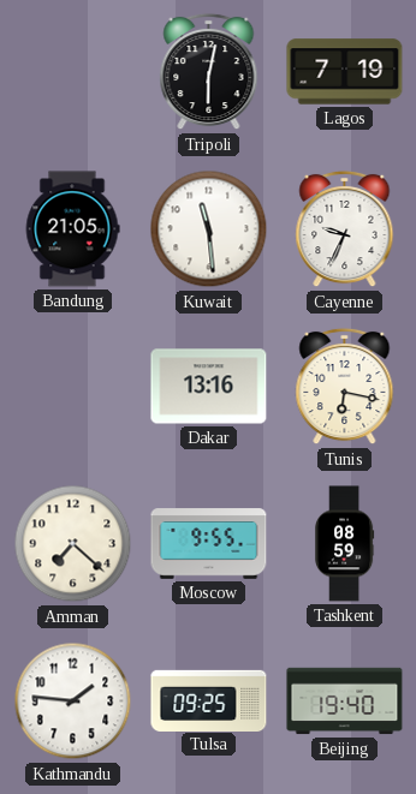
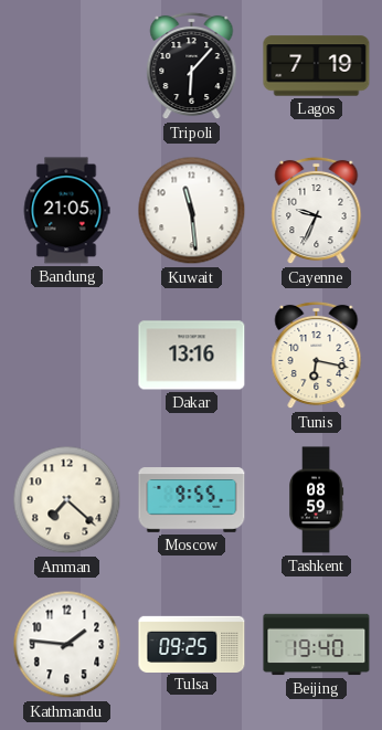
Tripoli: 6:02 -> 6:07
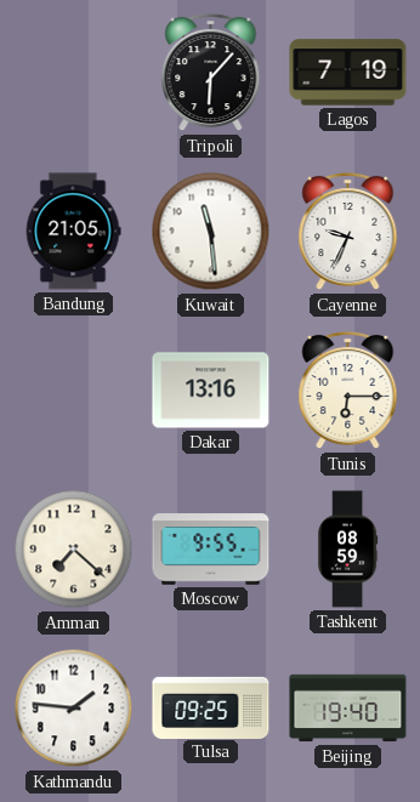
Tunis: 6:17 -> 6:15
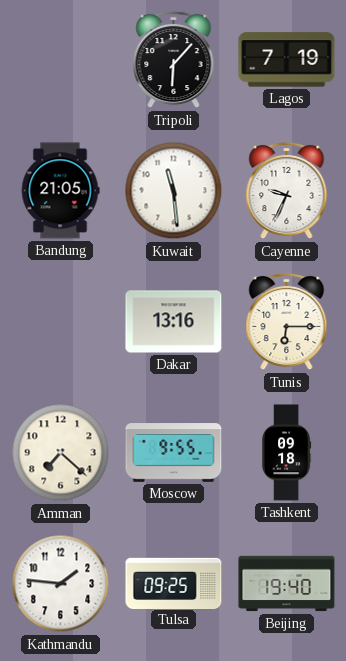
Tashkent: 08:59 -> 09:18
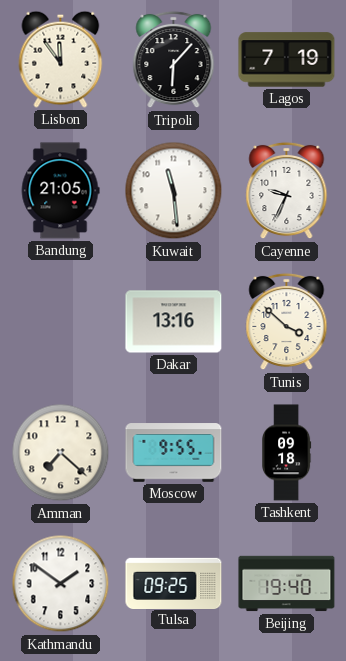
Lisbon: none -> 11:54
Tunis: 6:15 -> 3:52
Kathmandu: 1:46 -> 1:51
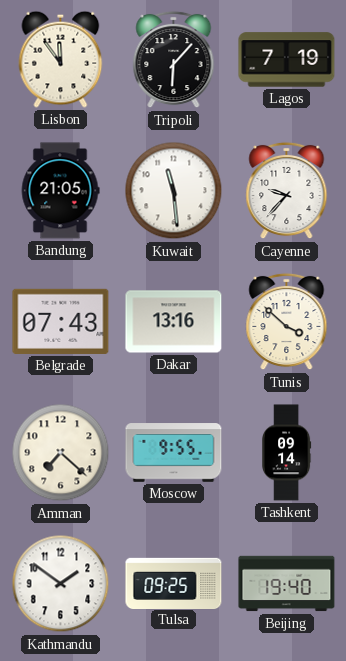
Cayenne: 9:34 -> 9:37
Belgrade: none -> 07:43
Tashkent: 09:18 -> 09:14
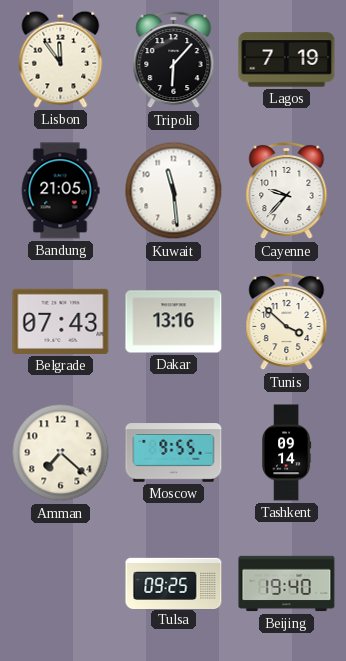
Kathmandu: 1:51 -> none
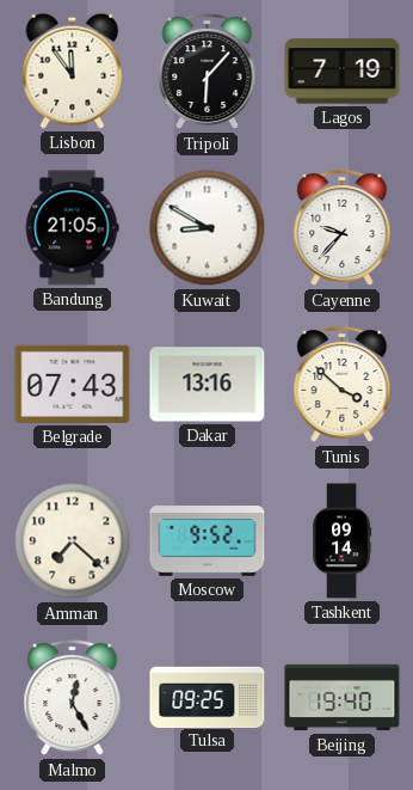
Kuwait: 11:29 -> 8:50
Moscow: 9:55 -> 9:52
Malmo: none -> 12:25
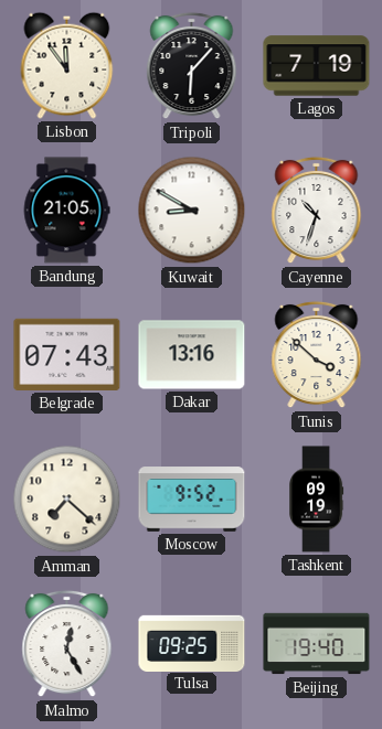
Cayenne: 9:37 -> 10:33
Tashkent: 09:14 -> 09:19
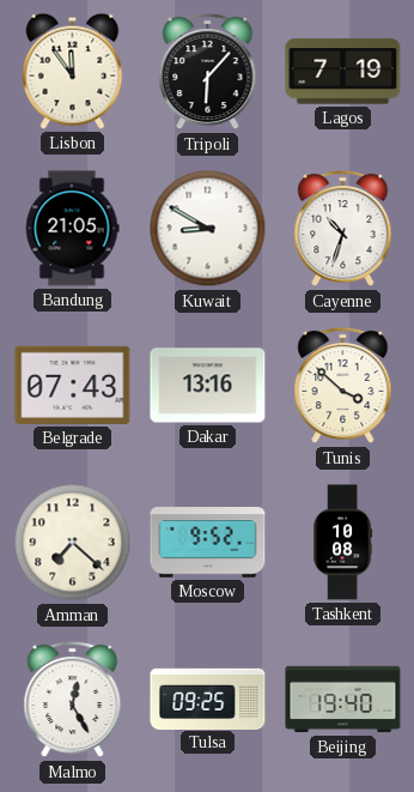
Tashkent: 09:19 -> 10:08
